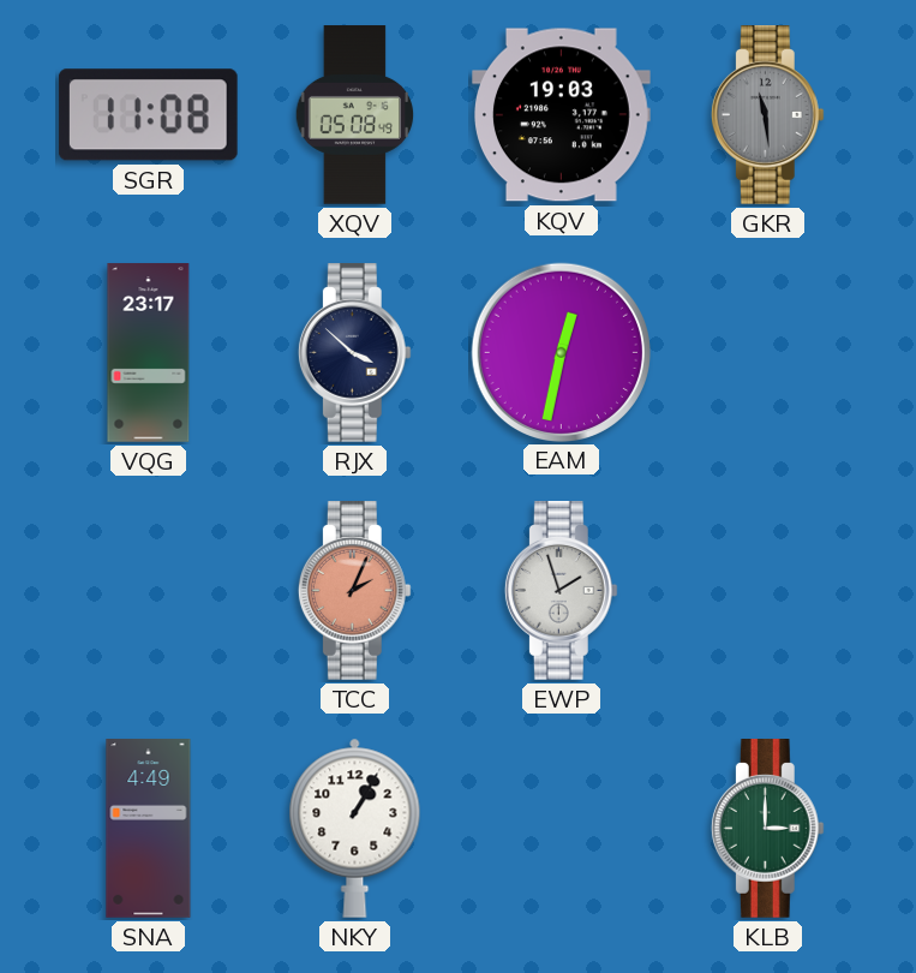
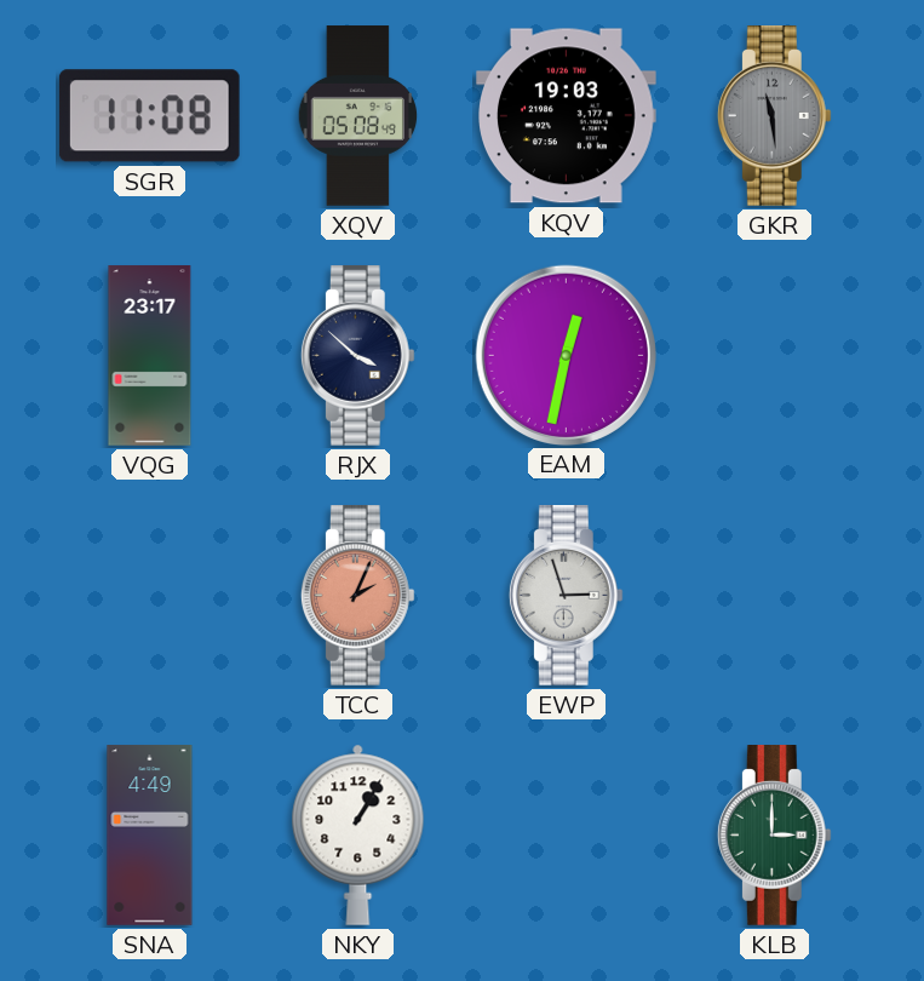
EWP: 1:57 -> 2:57
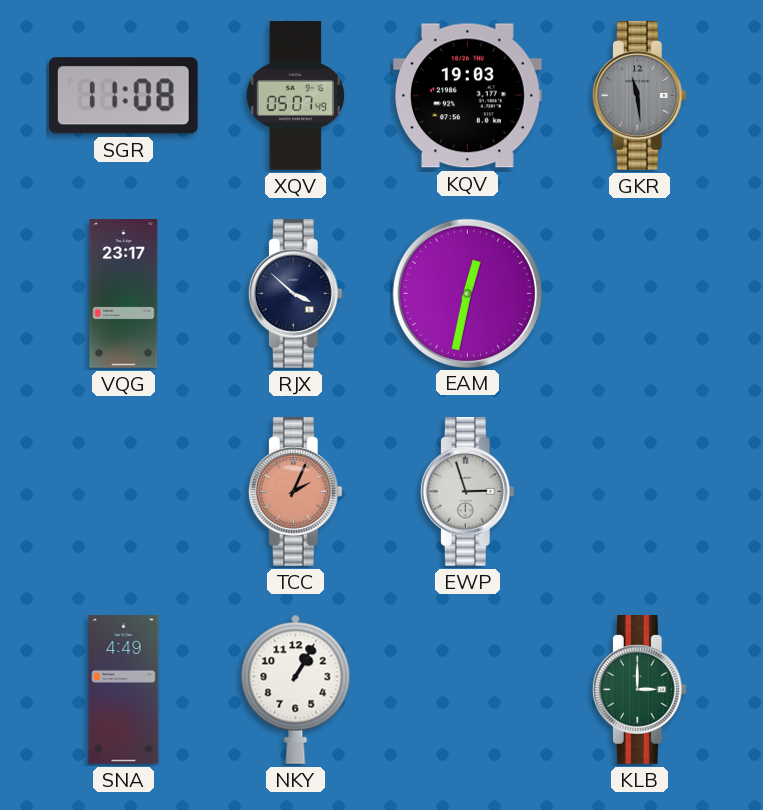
XQV: 05:08 -> 05:07
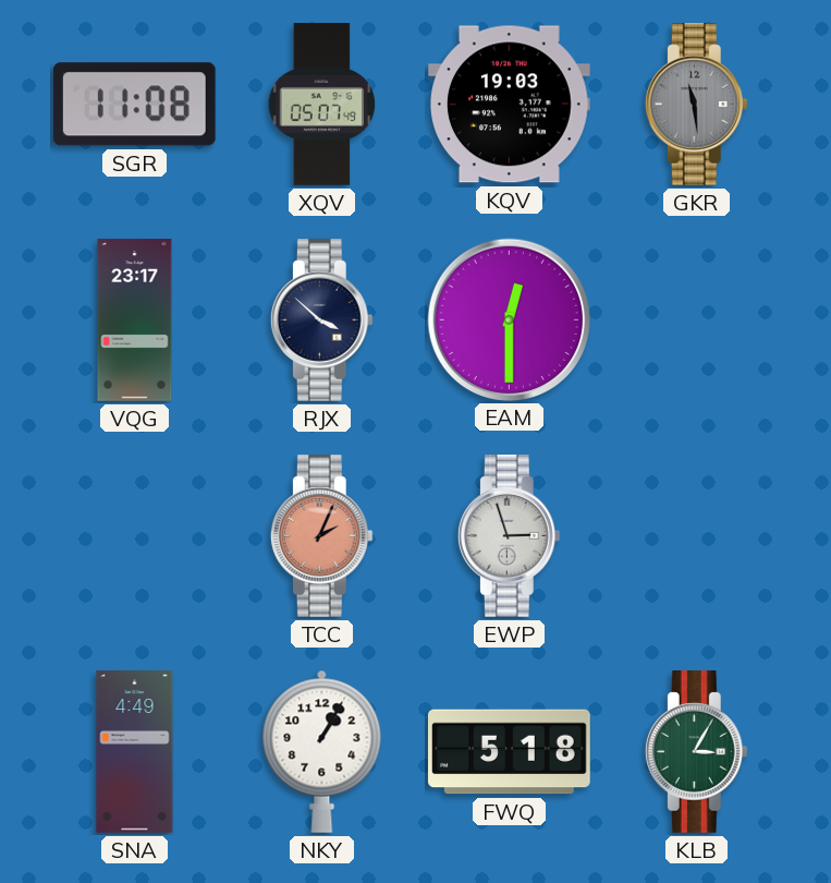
EAM: 12:32 -> 12:30
FWQ: none -> 5:18
KLB: 3:00 -> 3:05
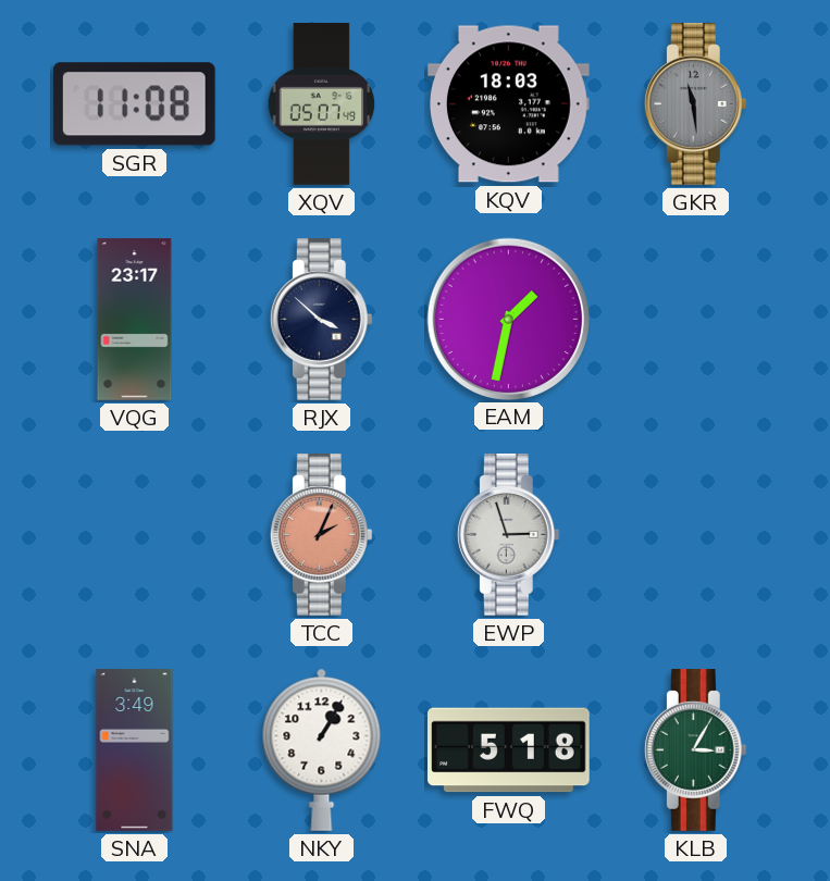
KQV: 19:03 -> 18:03
EAM: 12:30 -> 1:32
SNA: 4:49 -> 3:49
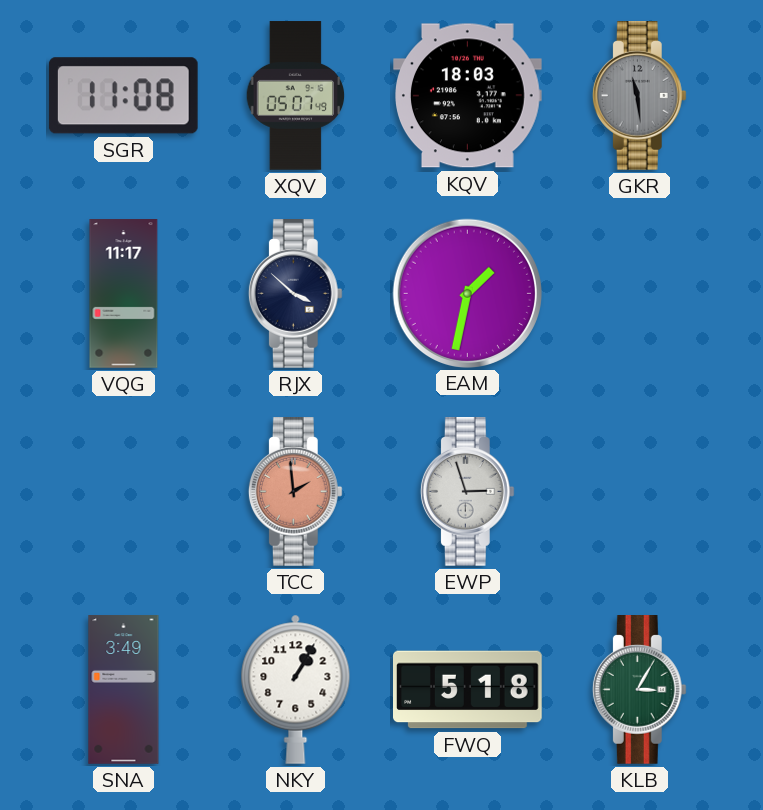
VQG: 23:17 -> 11:17
TCC: 2:04 -> 1:59
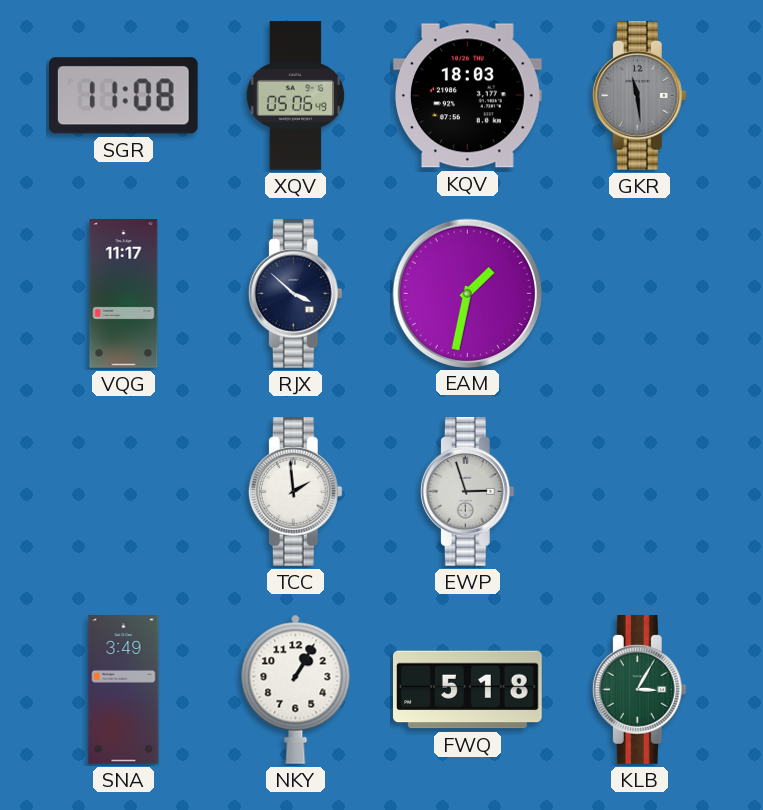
XQV: 05:07 -> 05:06
TCC dial: salmon -> white
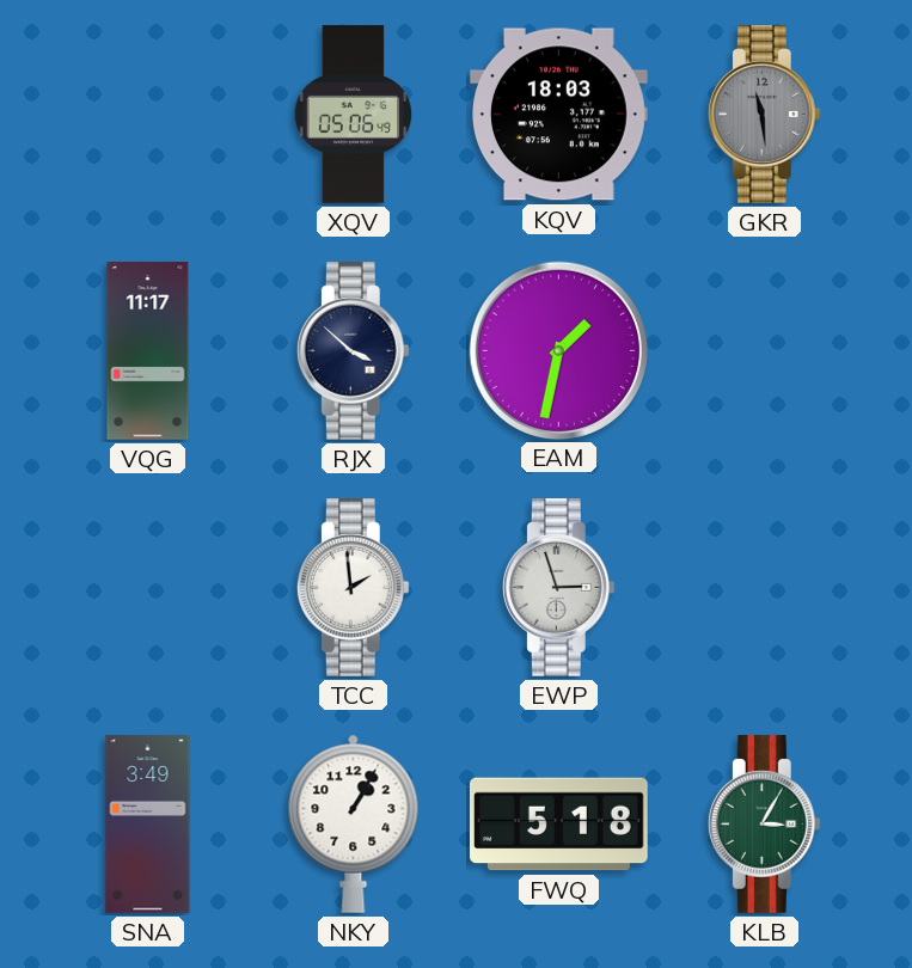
SGR: 11:08 -> none
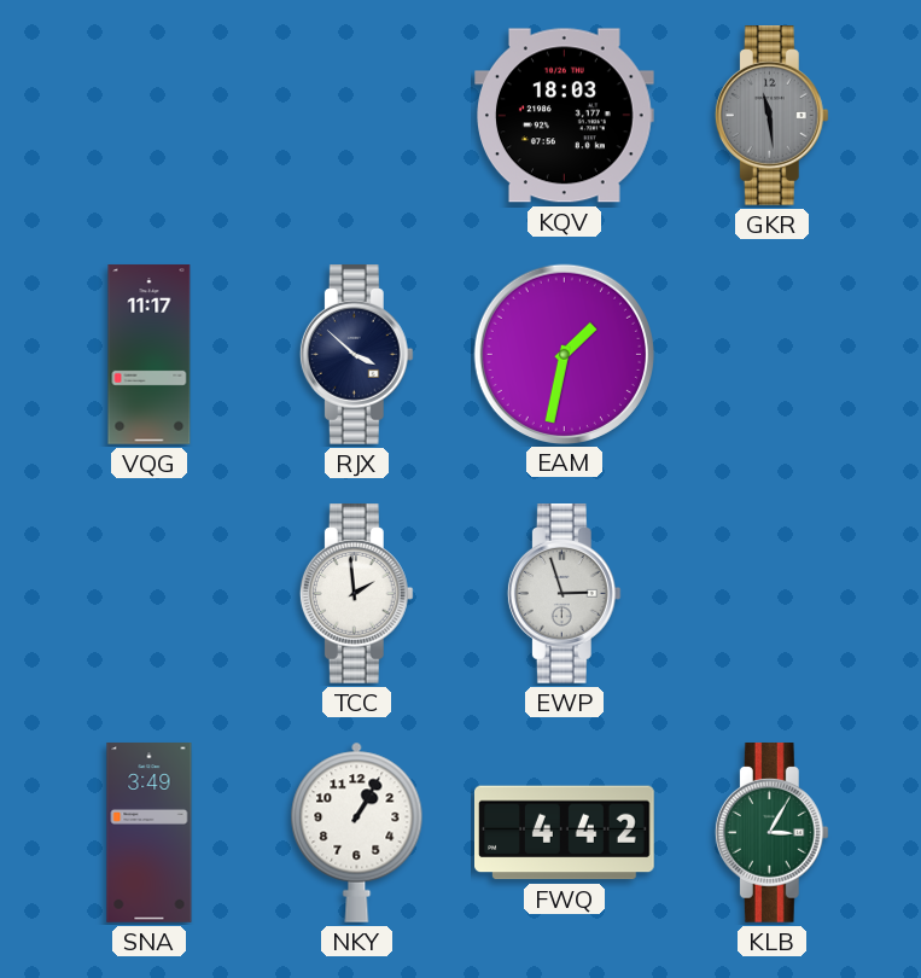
XQV: 05:06 -> none
FWQ: 5:18 -> 4:42
